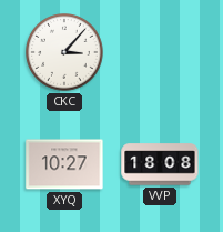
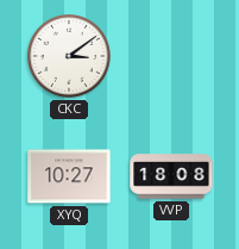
CKC: 3:07 -> 3:09
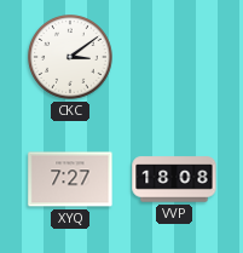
XYQ: 10:27 -> 7:27
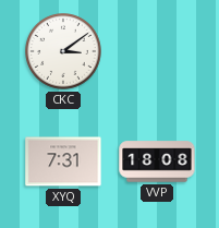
XYQ: 7:27 -> 7:31
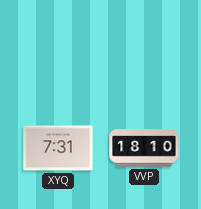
CKC: 3:09 -> none
VVP: 18:08 -> 18:10
